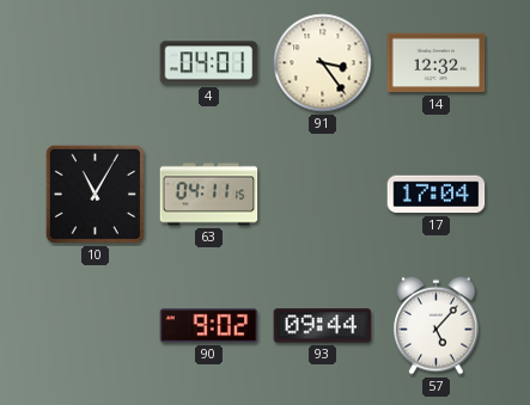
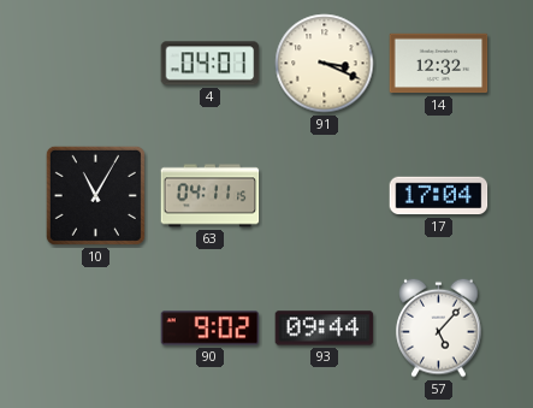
91: 3:24 -> 3:19
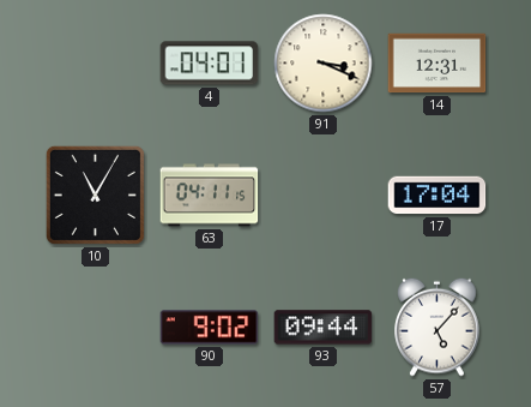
14: 12:32 -> 12:31
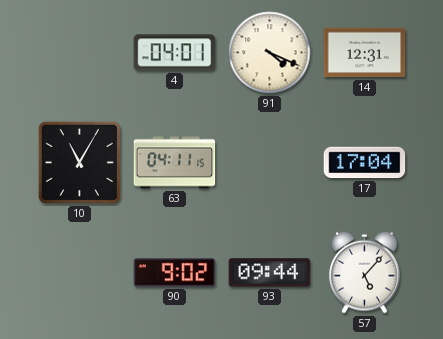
91: 3:19 -> 4:19
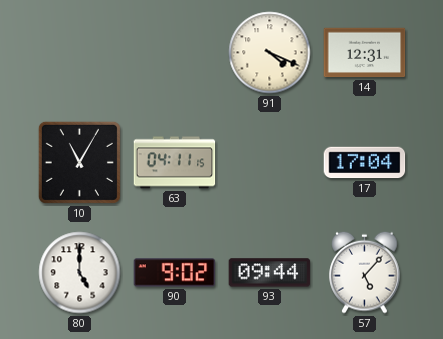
4: 04:01 -> none
80: none -> 5:00
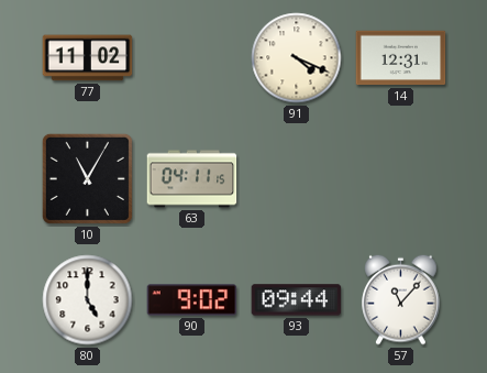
77: none -> 11:02
17: 17:04 -> none
57: 5:07 -> 11:07
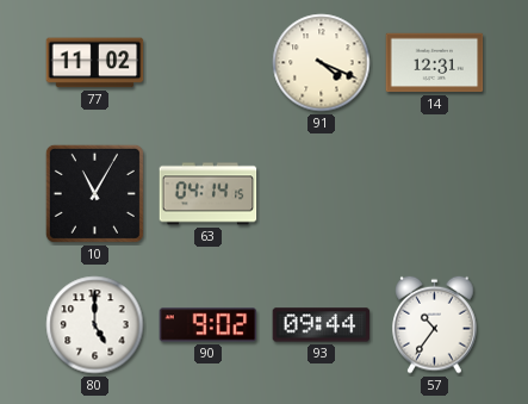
63: 04:11 -> 04:14
57: 11:07 -> 10:36
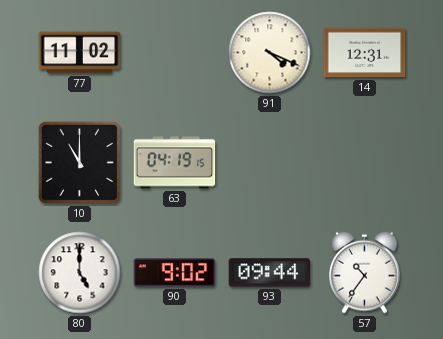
10: 11:05 -> 11:00
63: 04:14 -> 04:19
